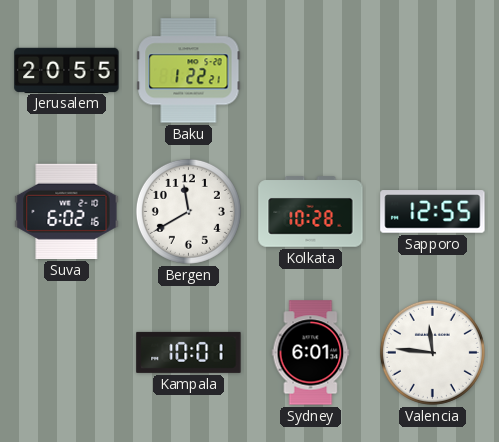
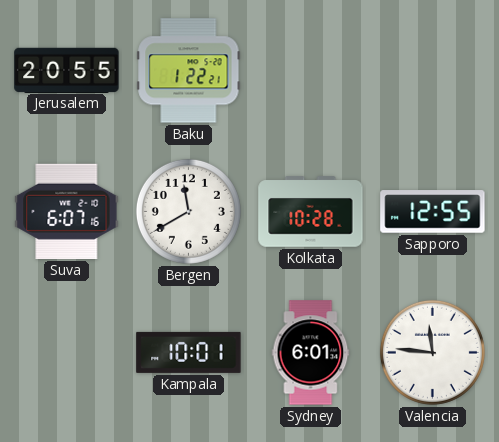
Suva: 6:02 -> 6:07
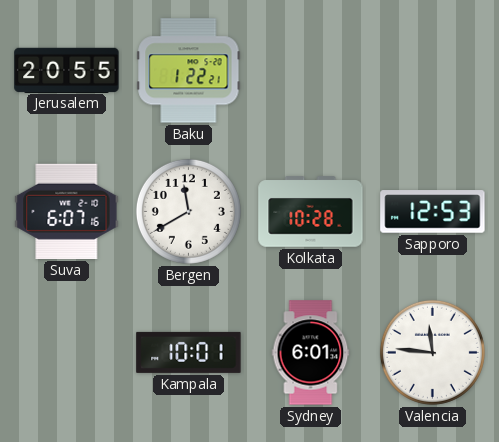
Sapporo: 12:55 -> 12:53
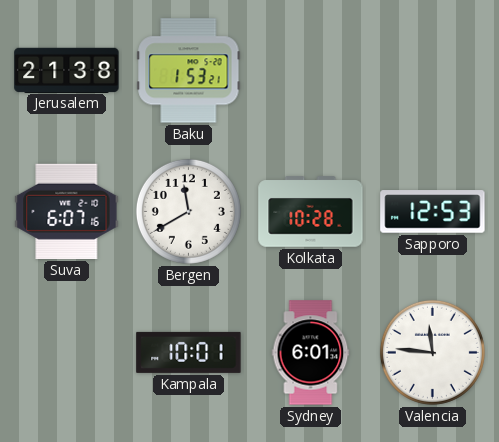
Jerusalem: 20:55 -> 21:38
Baku: 1:22 -> 1:53
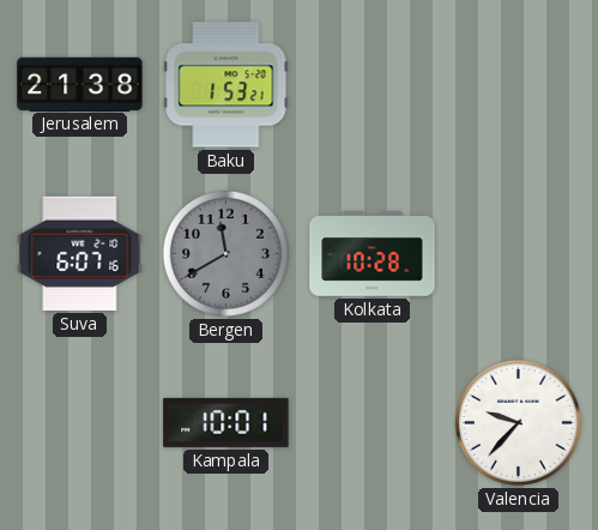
Bergen dial: white -> grey
Sapporo: 12:53 -> none
Sydney: 6:01 -> none
Valencia: 11:46 -> 9:37
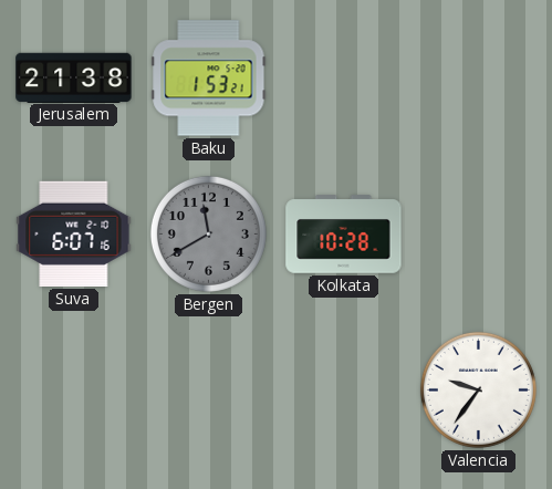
Kampala: 10:01 -> none
Valencia: 9:37 -> 9:36
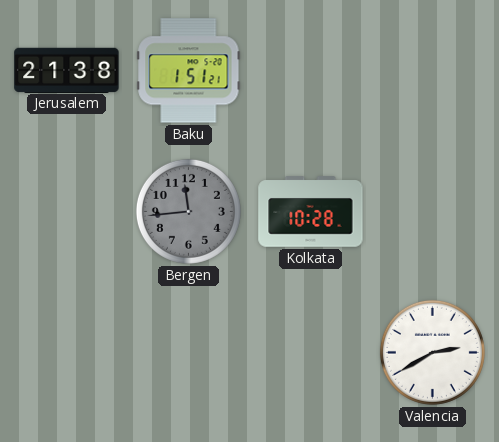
Baku: 1:53 -> 1:51
Suva: 6:07 -> none
Bergen: 11:40 -> 11:44
Valencia: 9:36 -> 2:40
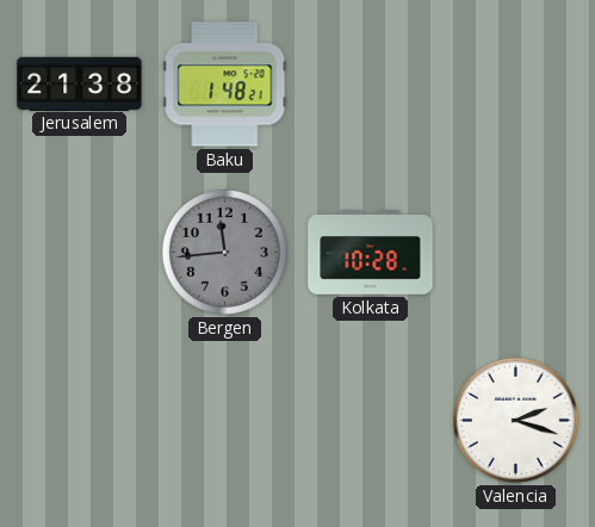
Baku: 1:51 -> 1:48
Valencia: 2:40 -> 2:18
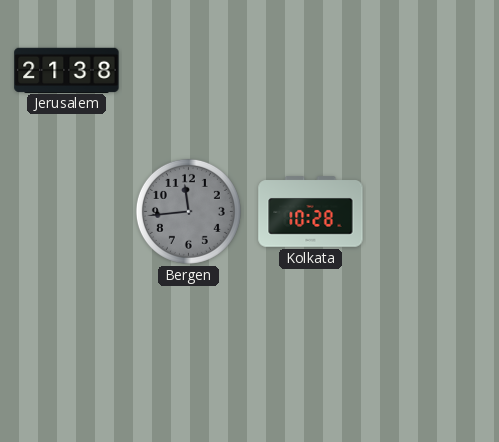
Baku: 1:48 -> none
Valencia: 2:18 -> none
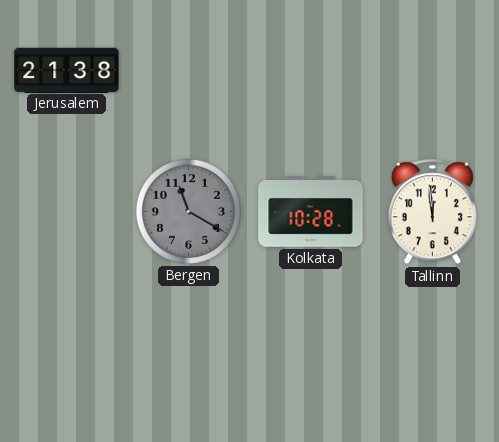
Bergen: 11:44 -> 11:20
Tallinn: none -> 11:59
